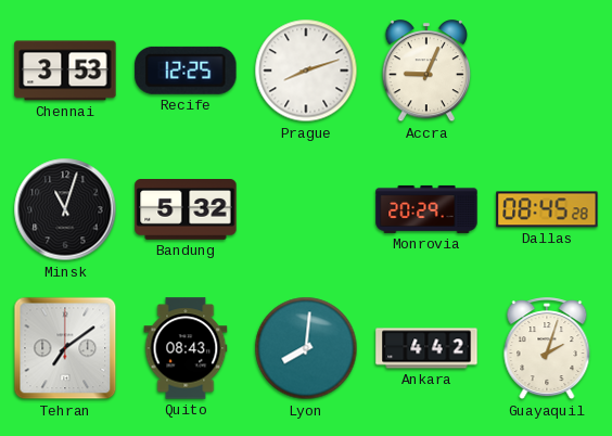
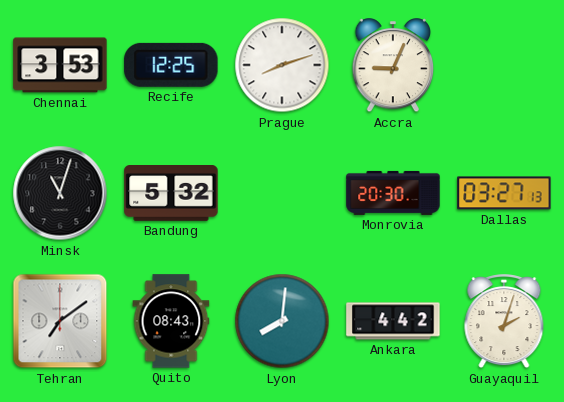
Monrovia: 20:29 -> 20:30
Dallas: 08:45 -> 03:27
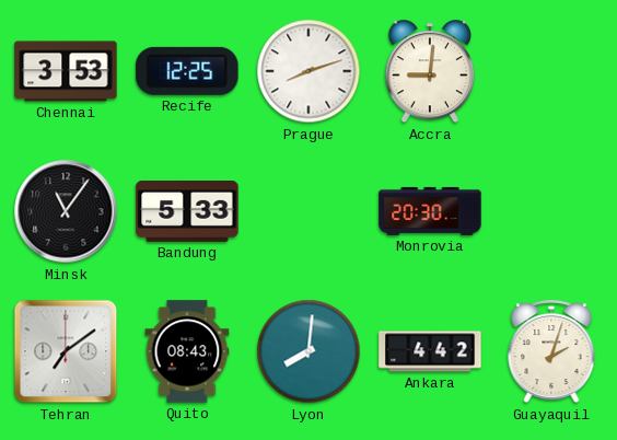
Accra: 9:04 -> 9:01
Minsk: 11:03 -> 11:06
Bandung: 5:32 -> 5:33
Dallas: 03:27 -> none
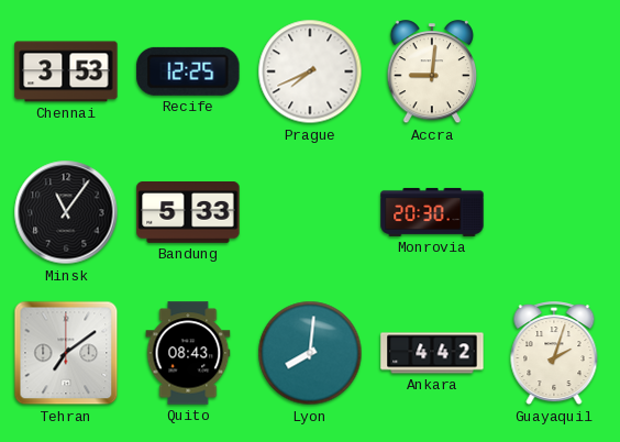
Prague: 8:12 -> 7:41
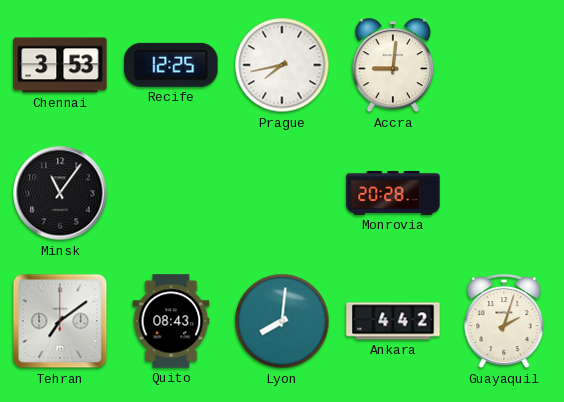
Prague: 7:41 -> 7:43
Bandung: 5:33 -> none
Monrovia: 20:30 -> 20:28
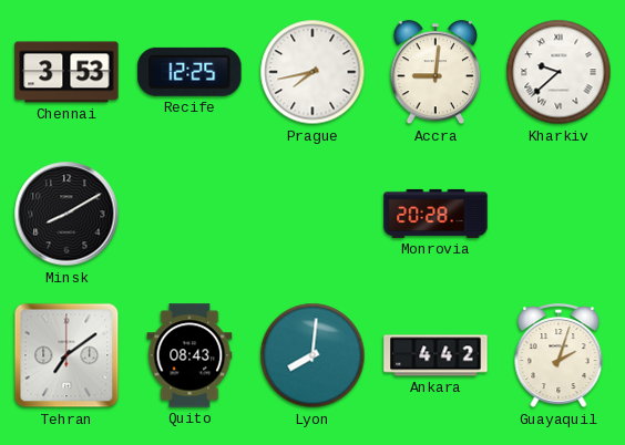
Kharkiv: none -> 9:38
Minsk: 11:06 -> 8:10
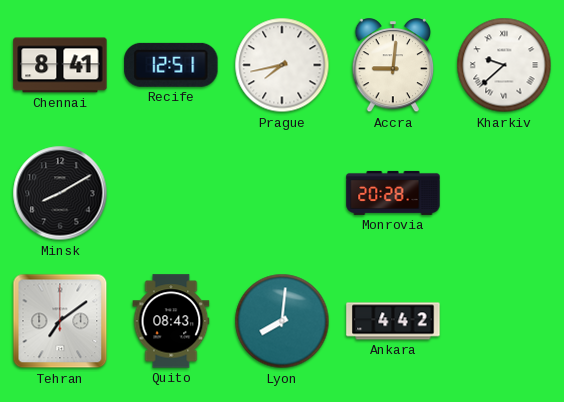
Chennai: 3:53 -> 8:41
Recife: 12:25 -> 12:51
Guayaquil: 2:03 -> none
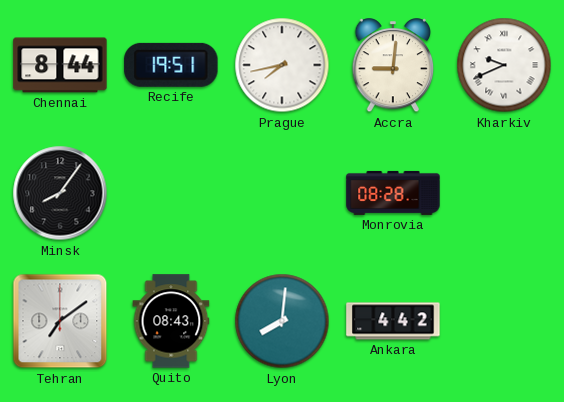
Chennai: 8:41 -> 8:44
Recife: 12:51 -> 19:51
Kharkiv: 9:38 -> 9:41
Minsk: 8:10 -> 8:06
Monrovia: 20:28 -> 08:28
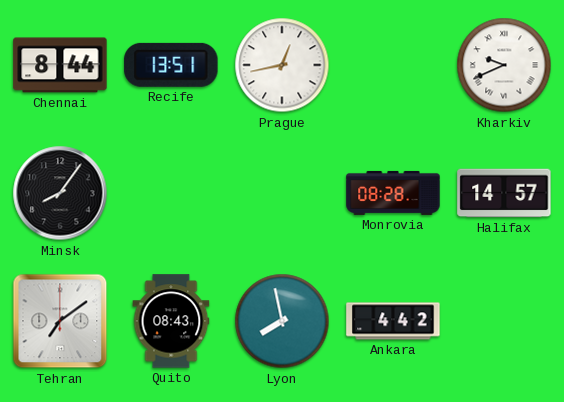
Recife: 19:51 -> 13:51
Prague: 7:43 -> 12:43
Accra: 9:01 -> none
Halifax: none -> 14:57
Lyon: 8:01 -> 7:58
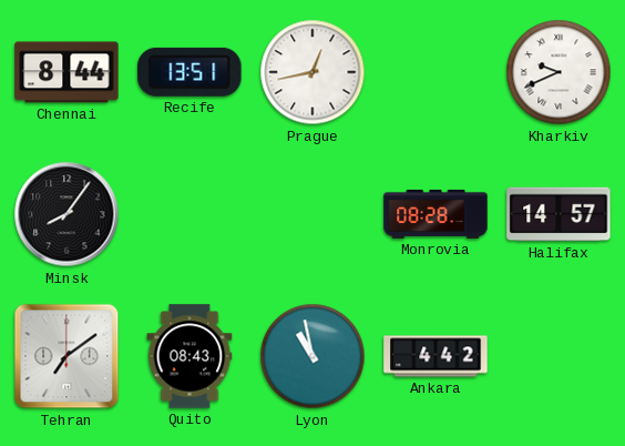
Lyon: 7:58 -> 10:58
